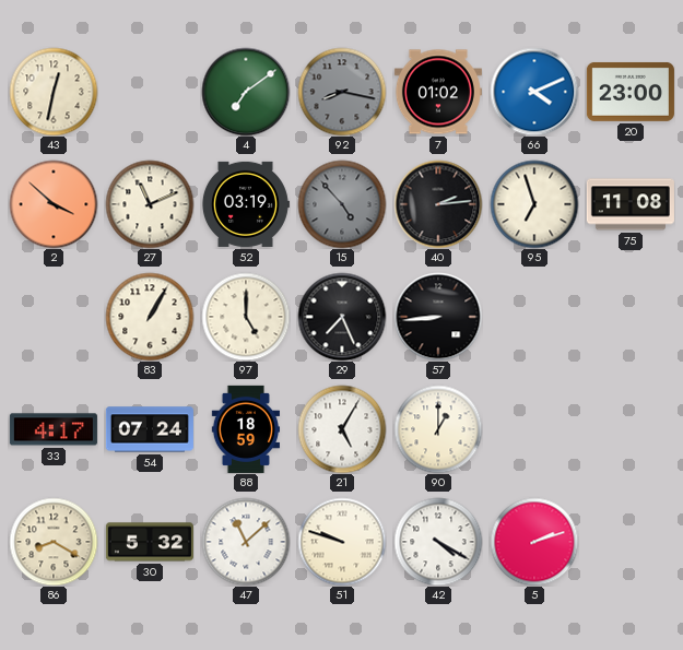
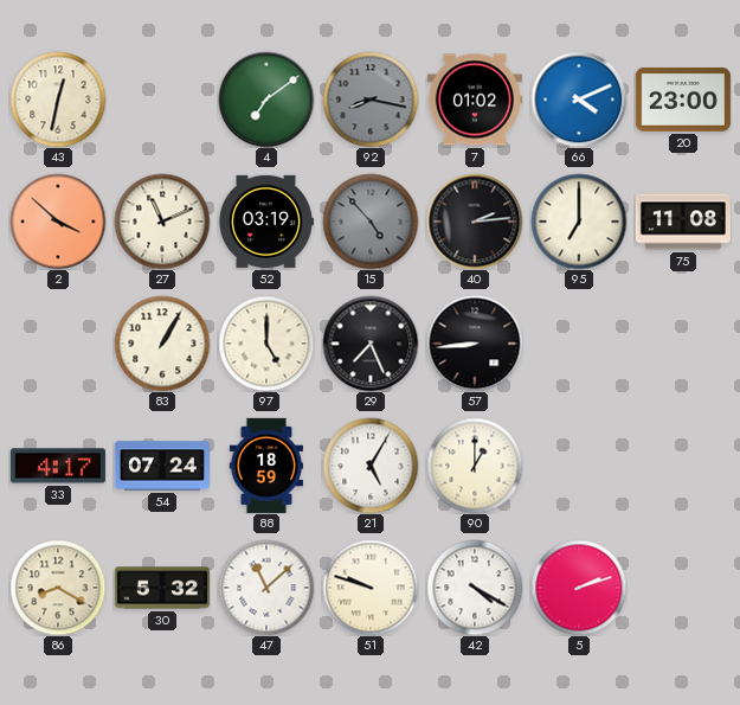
95: 6:57 -> 7:00
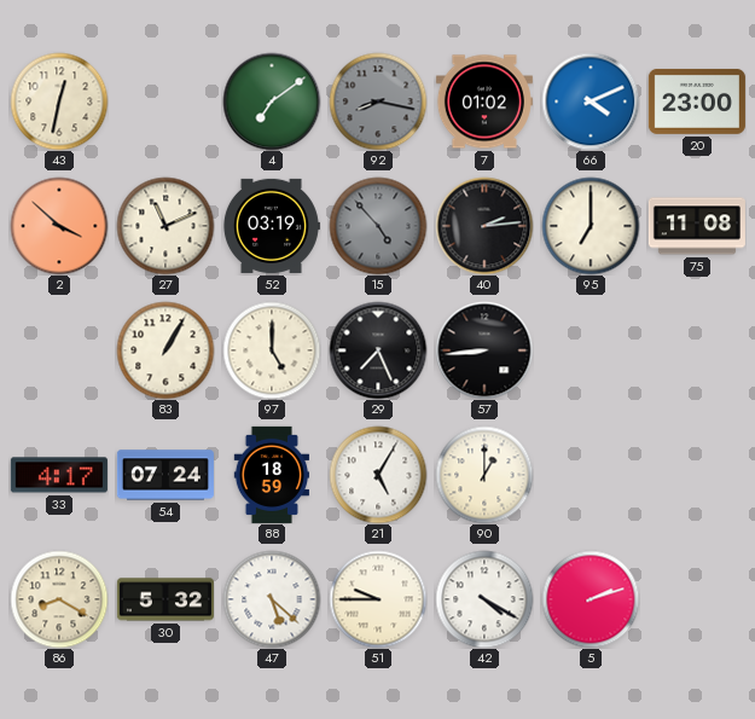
47: 11:08 -> 5:22
51: 9:48 -> 9:45
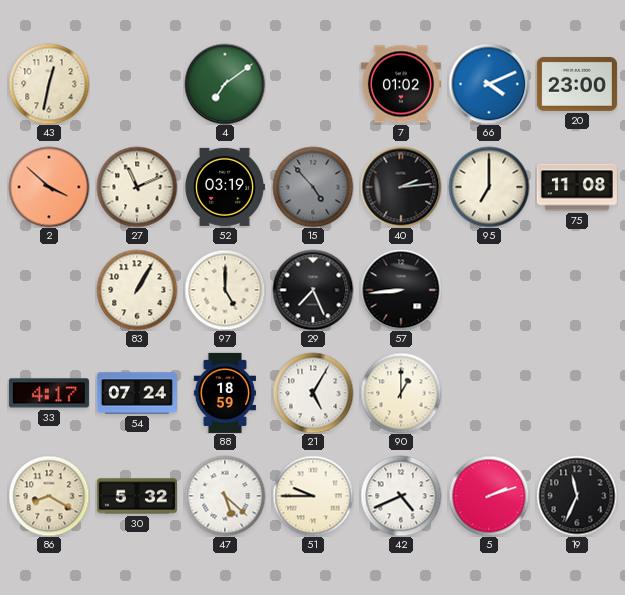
92: 8:17 -> none
42: 4:20 -> 4:41
19: none -> 11:34
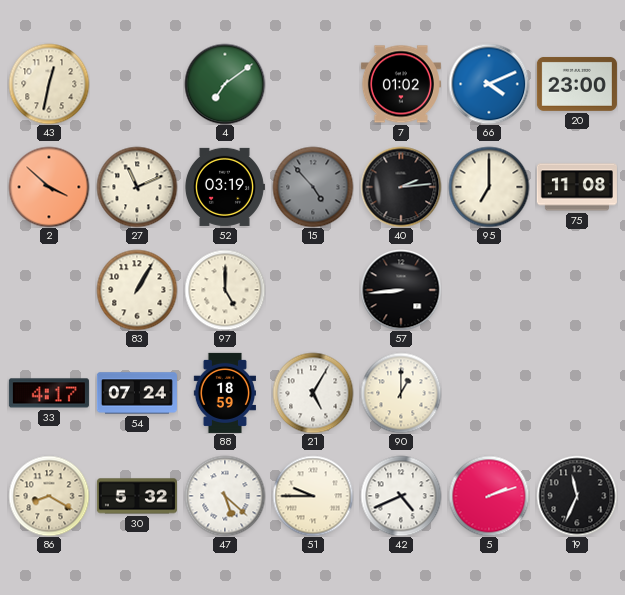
29: 7:26 -> none
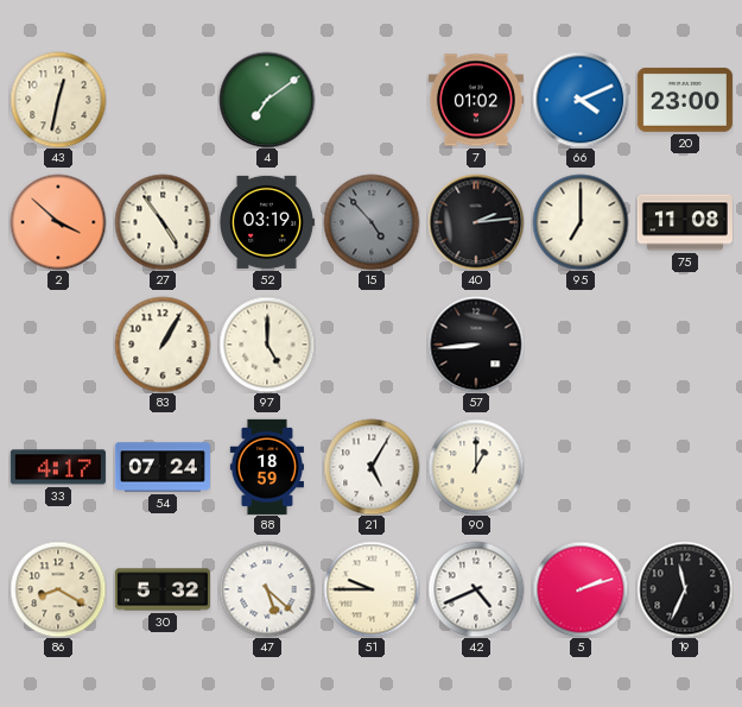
27: 11:11 -> 4:54
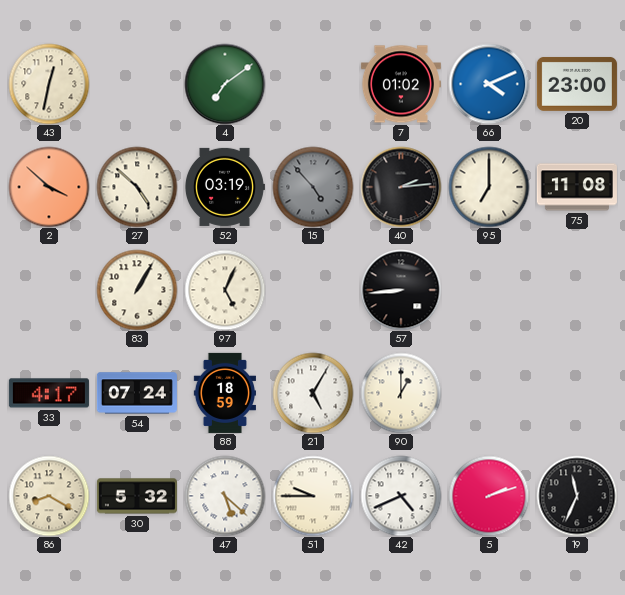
27: 4:54 -> 4:52
97: 5:00 -> 5:04
